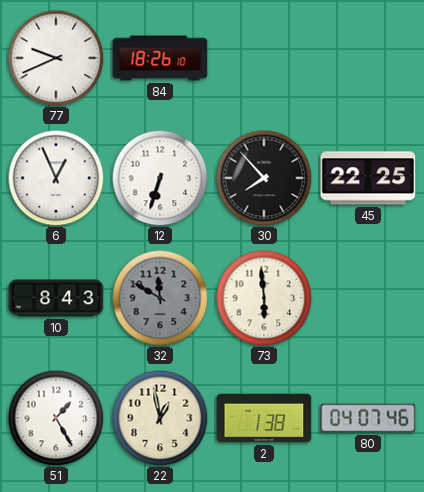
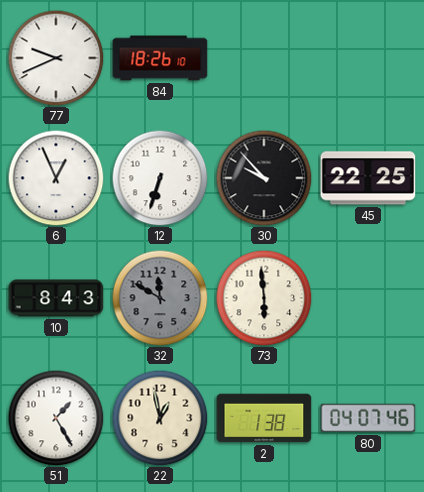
30: 7:53 -> 9:53
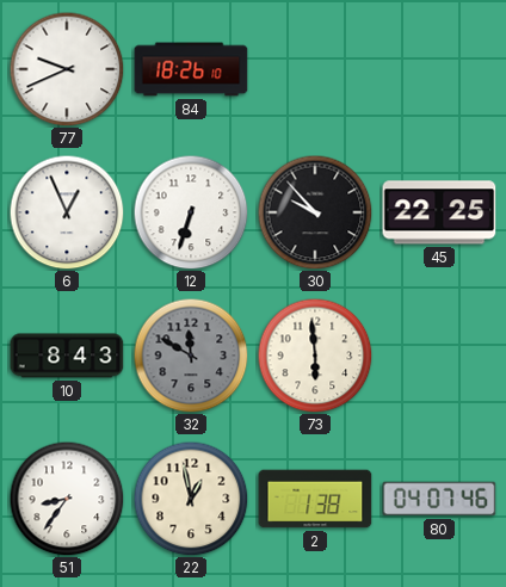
51: 1:25 -> 8:36
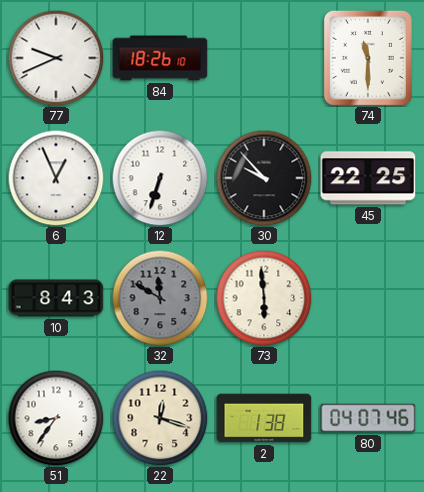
74: none -> 11:30
22: 12:58 -> 12:18
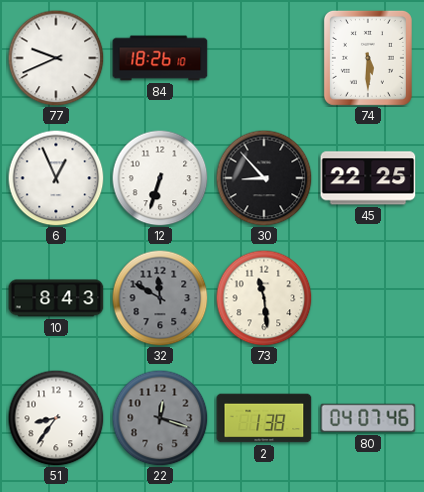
74: 11:30 -> 5:30
30: 9:53 -> 8:53
73: 5:59 -> 11:29
22 dial: cream -> grey
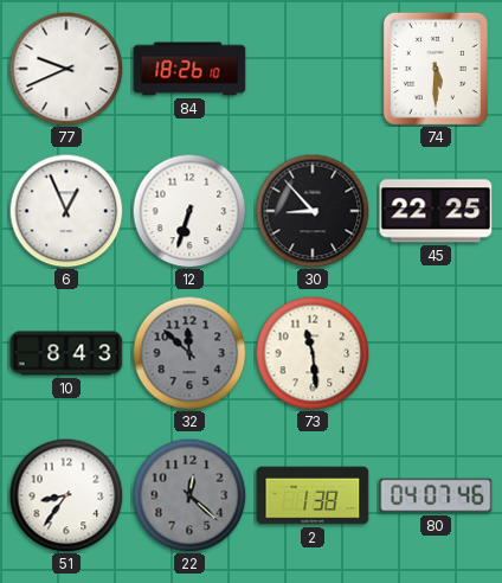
32: 11:50 -> 11:52
22: 12:18 -> 12:22
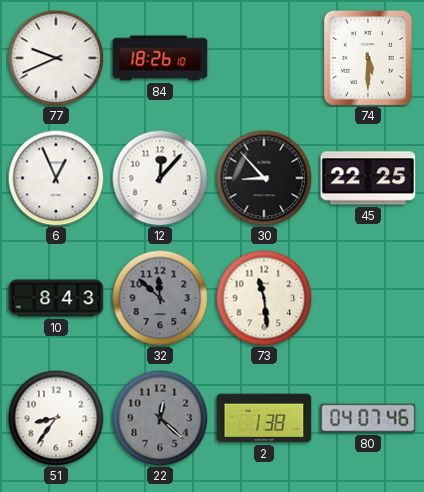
12: 6:33 -> 12:07
